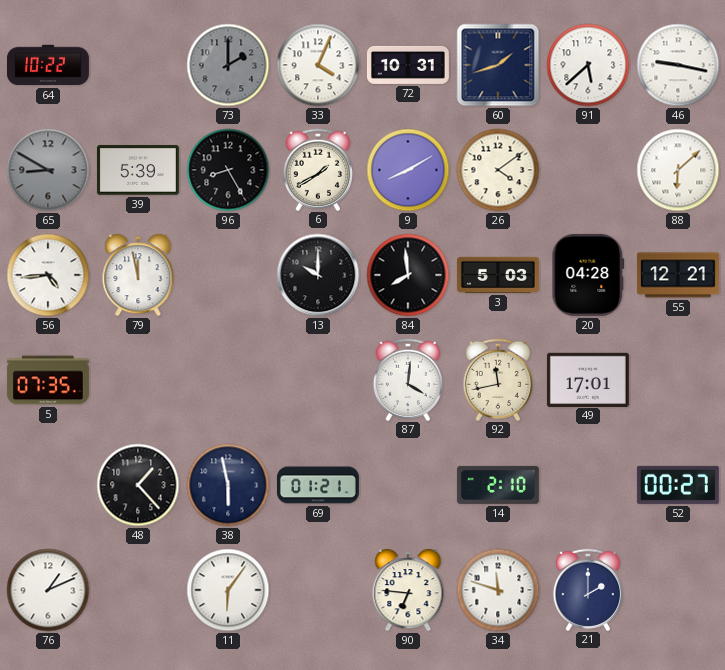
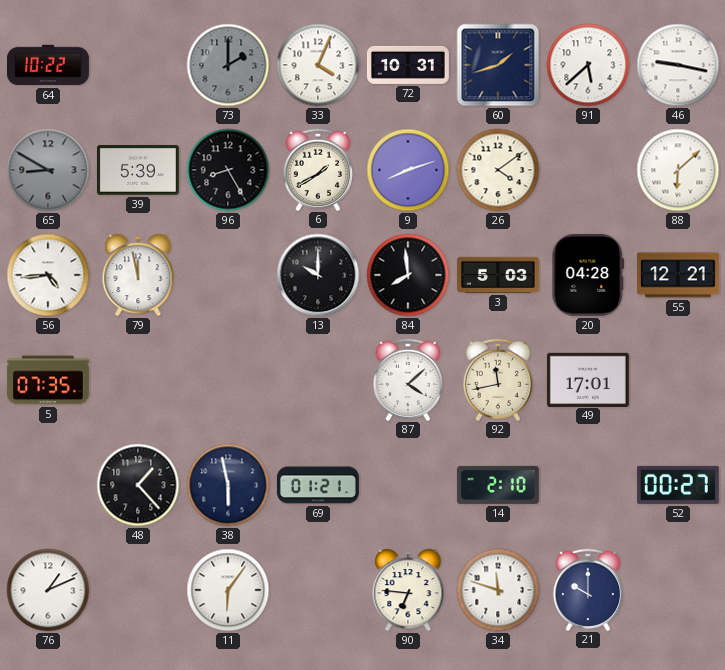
9: 8:10 -> 8:12
87: 4:01 -> 4:08
21: 2:00 -> 10:00
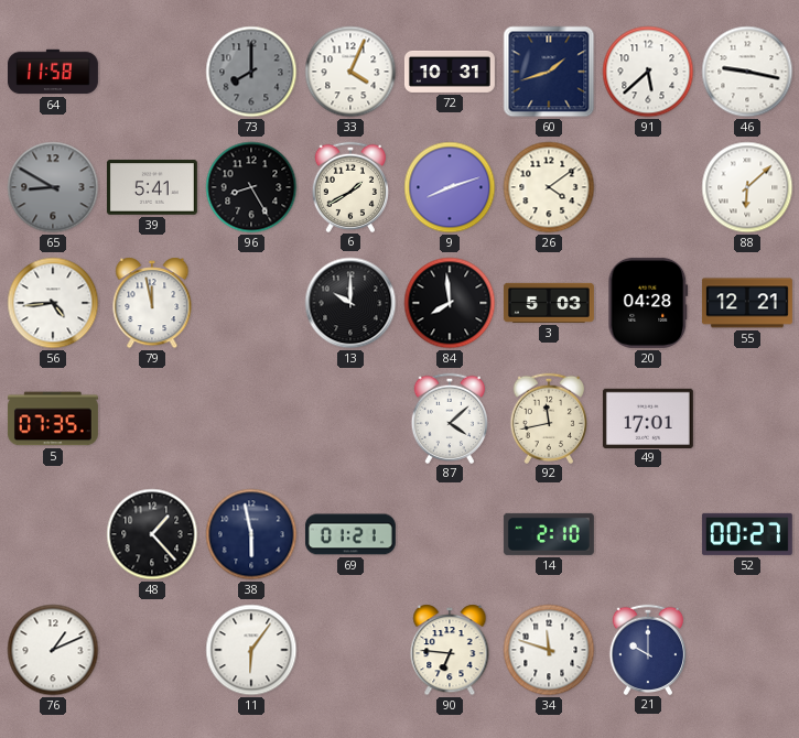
64: 10:22 -> 11:58
73: 2:00 -> 8:00
39: 5:39 -> 5:41
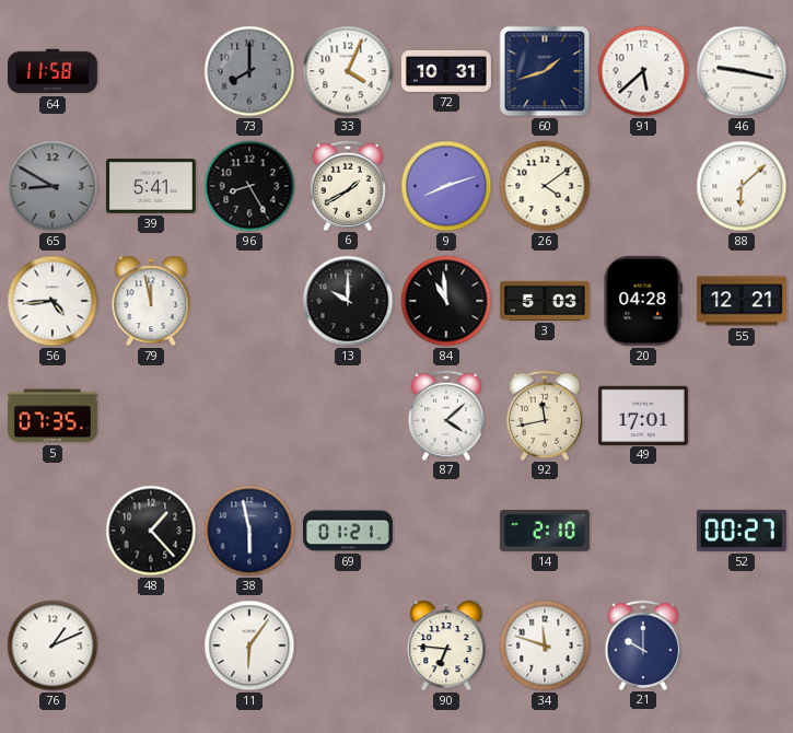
84: 7:59 -> 10:59
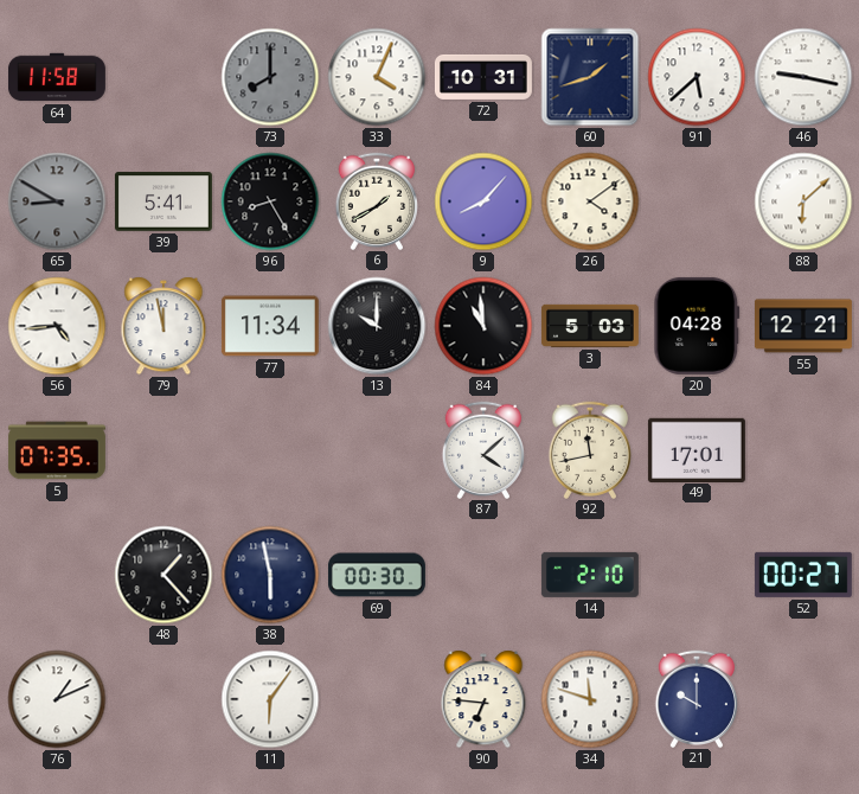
9: 8:12 -> 8:07
77: none -> 11:34
69: 01:21 -> 00:30
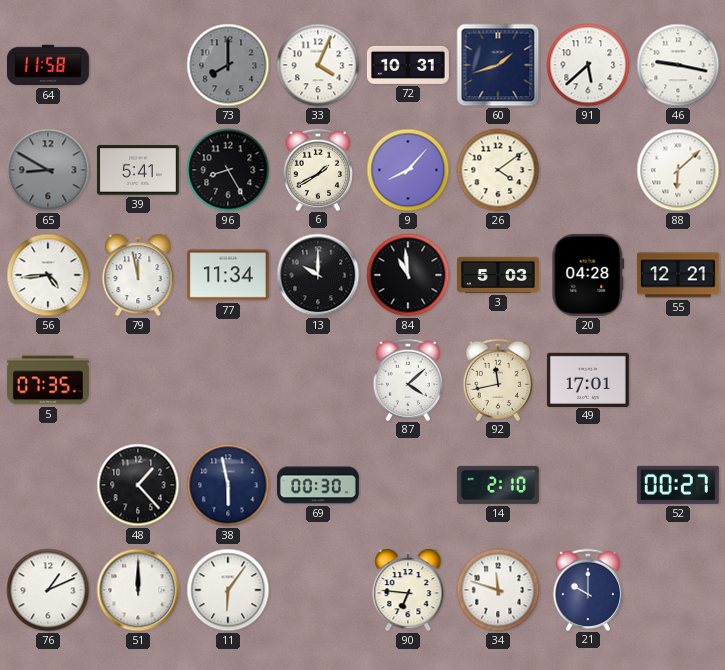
51: none -> 12:00
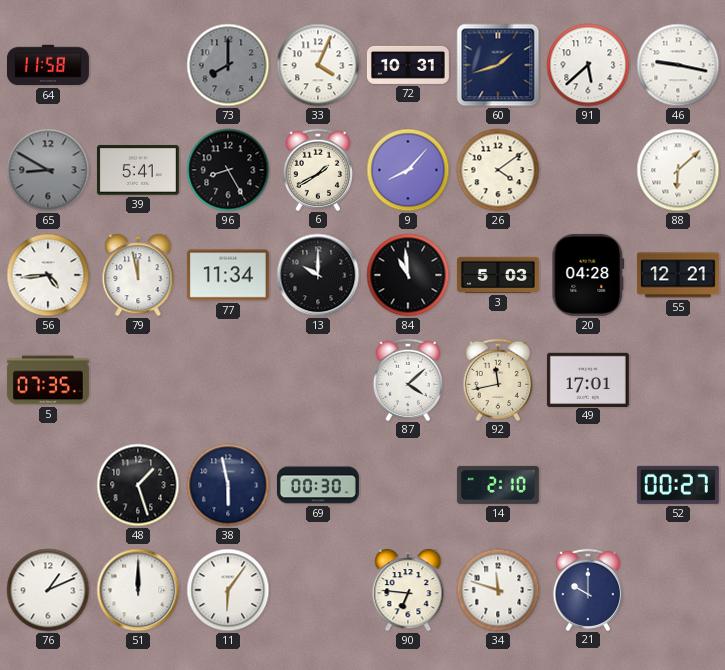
48: 1:23 -> 1:27
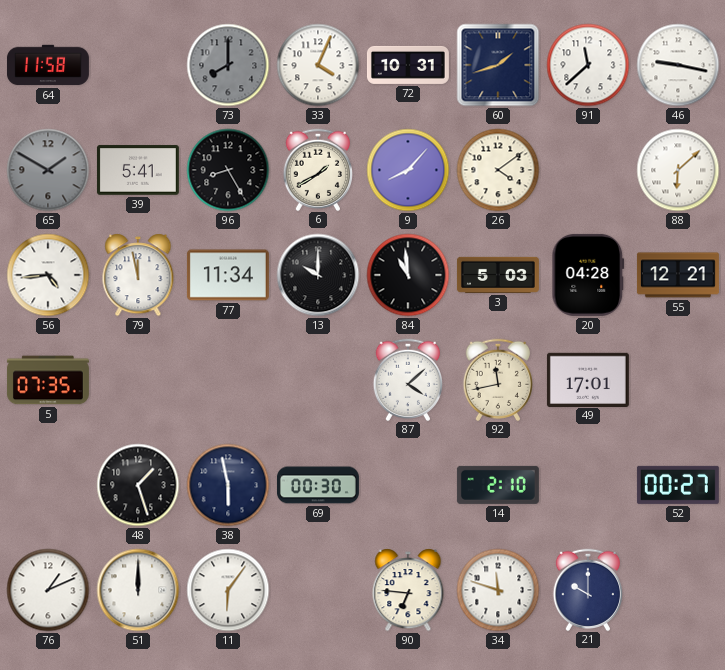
91: 5:38 -> 11:38
65: 8:50 -> 1:50
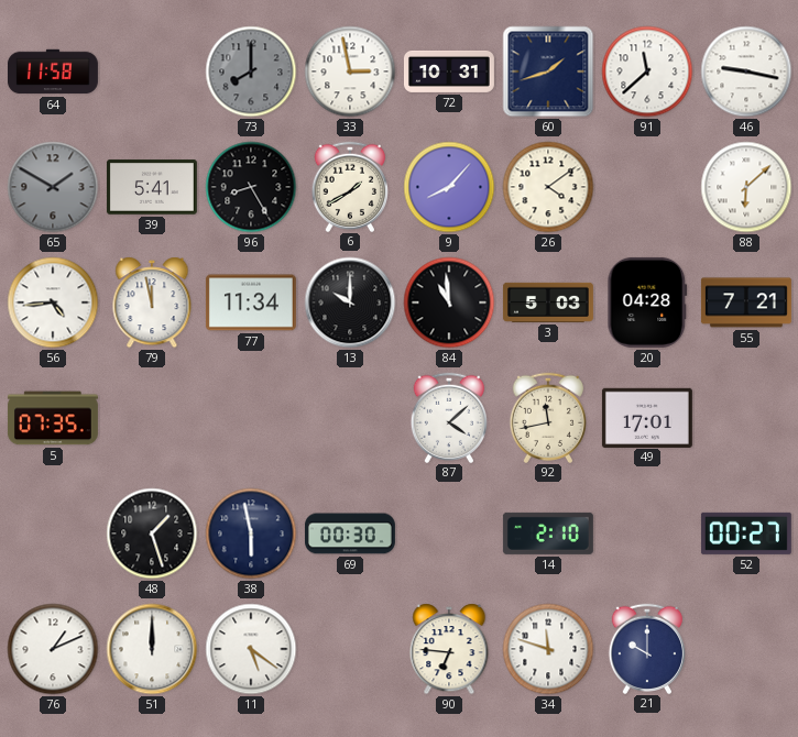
33: 4:04 -> 2:58
55: 12:21 -> 7:21
11: 6:06 -> 5:21
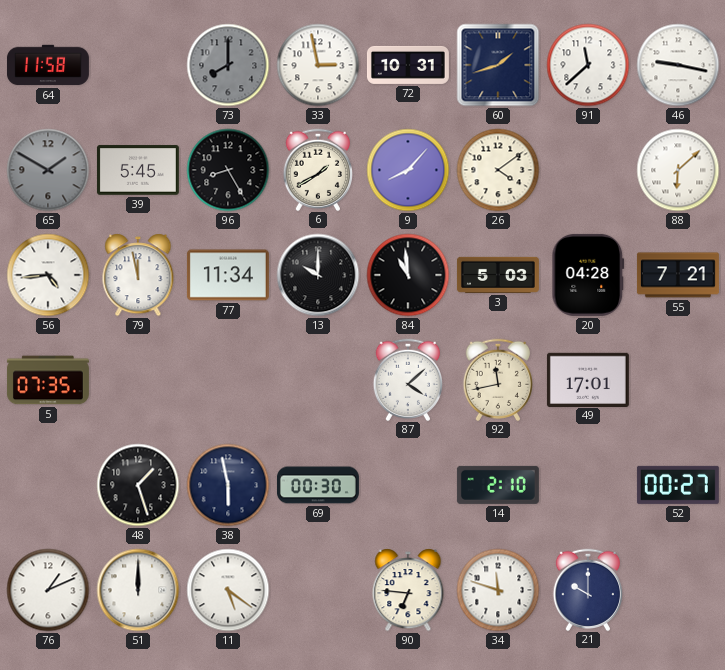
39: 5:41 -> 5:45
